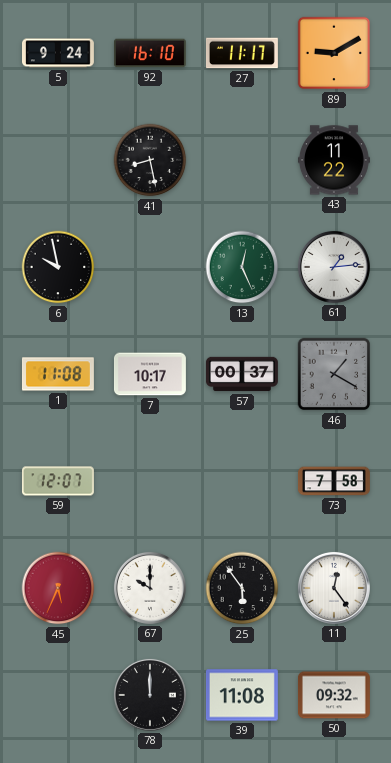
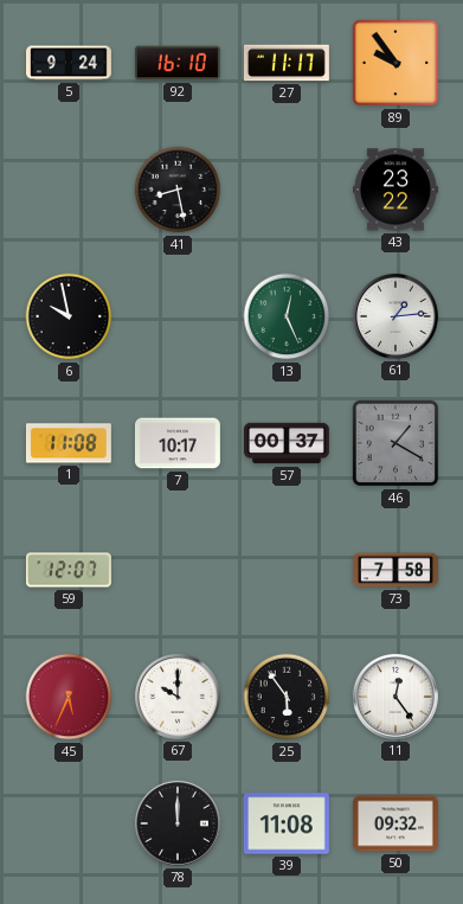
89: 9:10 -> 9:54
43: 11:22 -> 23:22
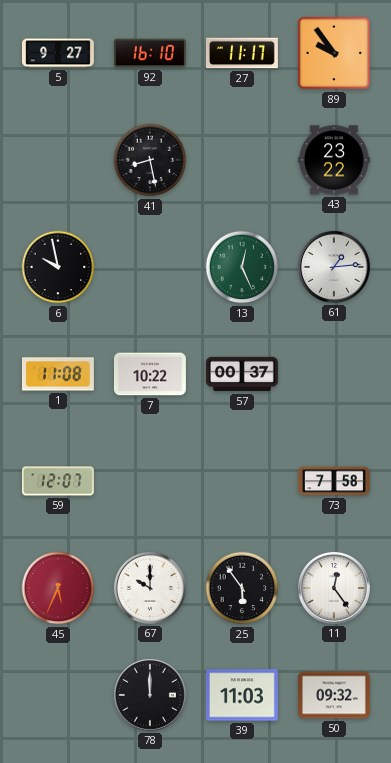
5: 9:24 -> 9:27
7: 10:17 -> 10:22
46: 1:20 -> none
39: 11:08 -> 11:03
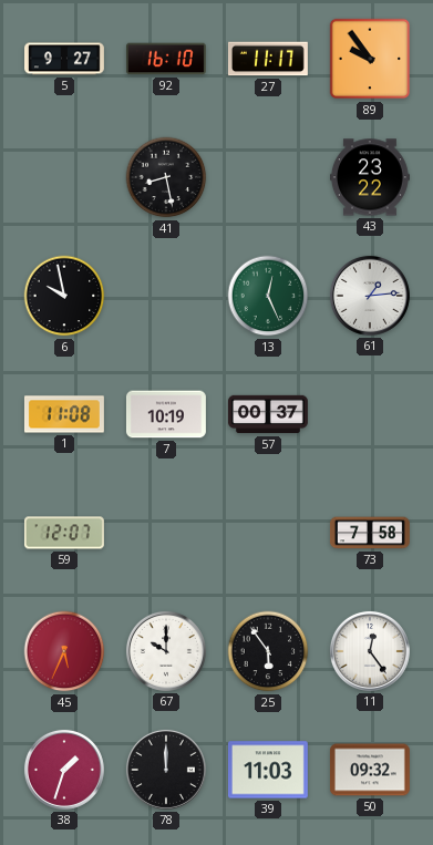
7: 10:22 -> 10:19
38: none -> 1:33
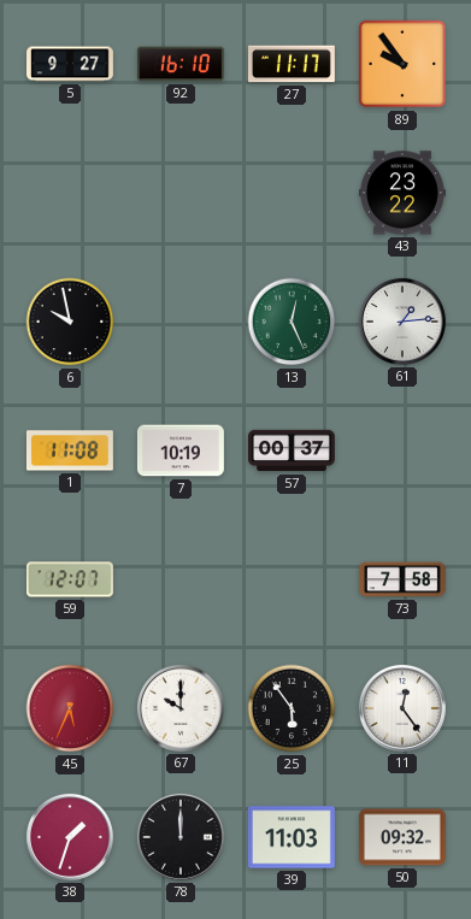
41: 8:28 -> none
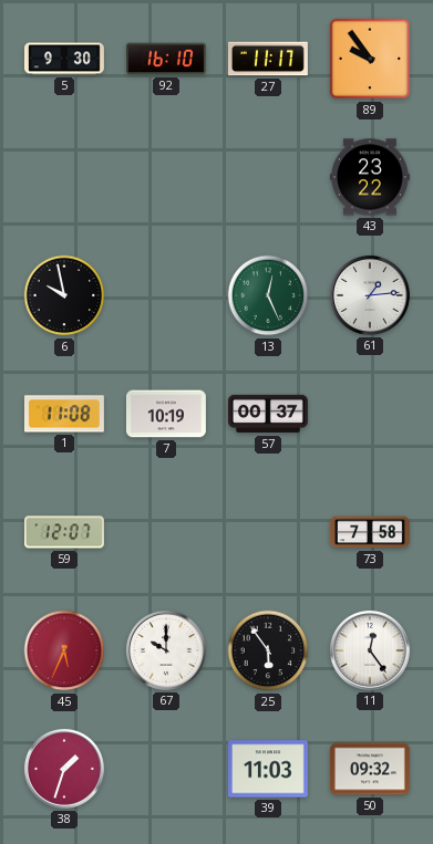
5: 9:27 -> 9:30
78: 12:00 -> none
